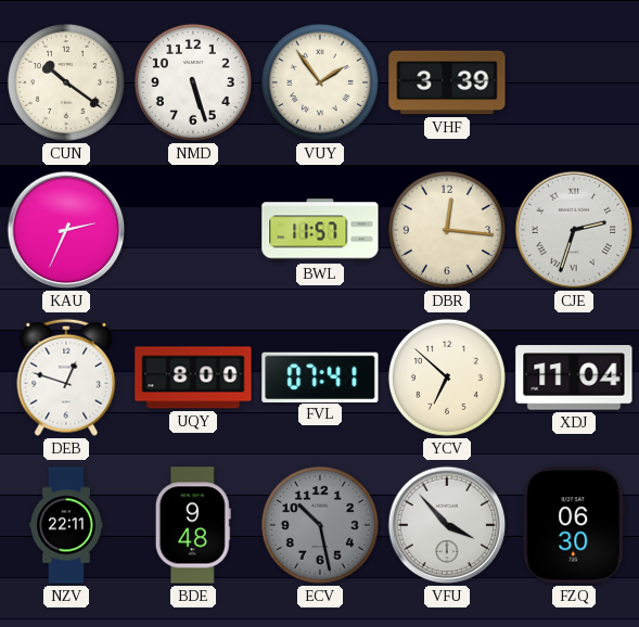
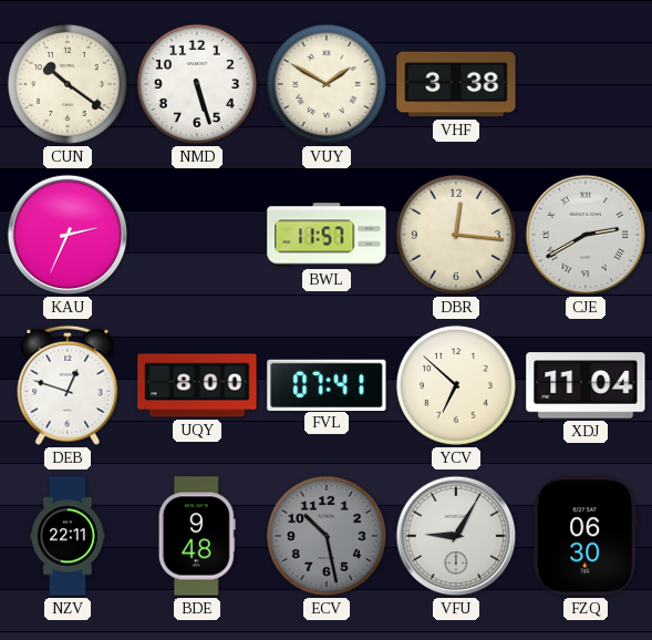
VUY: 1:54 -> 1:50
VHF: 3:39 -> 3:38
CJE: 2:33 -> 2:40
VFU: 3:53 -> 9:05
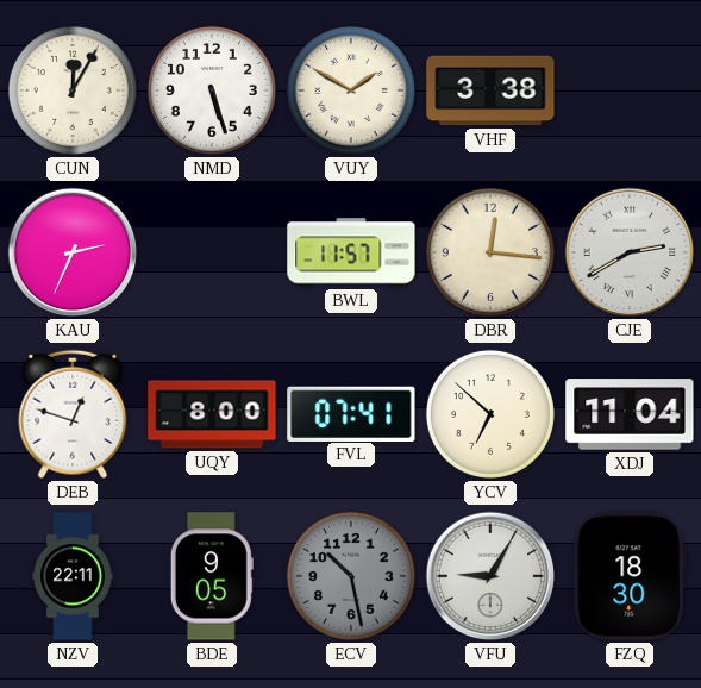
CUN: 10:21 -> 12:05
BDE: 9:48 -> 9:05
FZQ: 06:30 -> 18:30
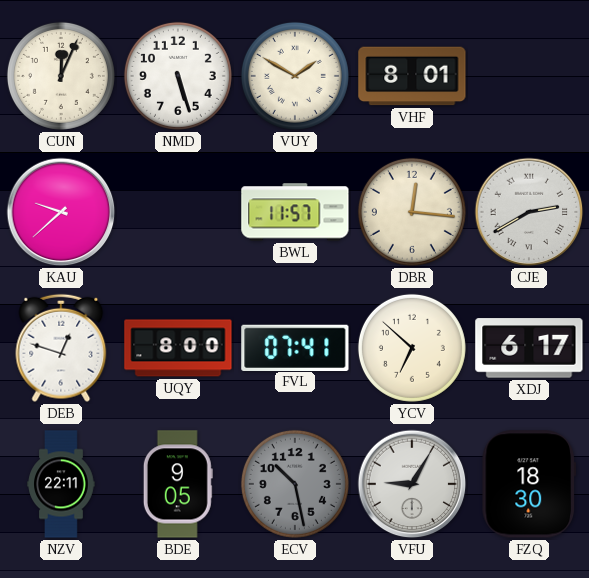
CUN: 12:05 -> 12:04
VHF: 3:38 -> 8:01
KAU: 2:34 -> 9:38
XDJ: 11:04 -> 6:17
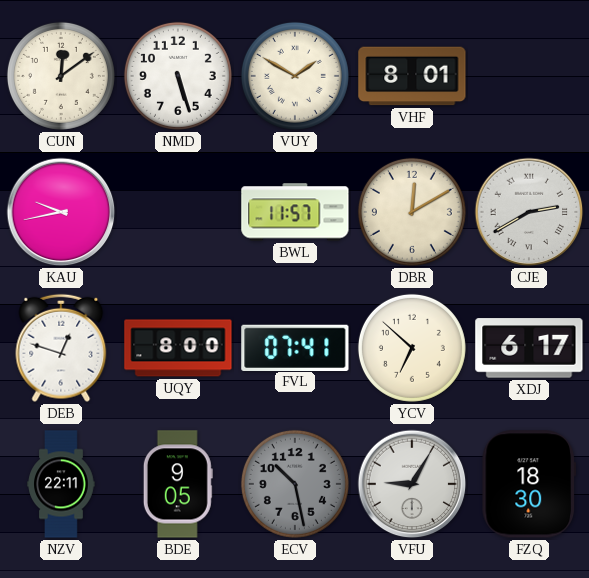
CUN: 12:04 -> 12:09
KAU: 9:38 -> 9:43
DBR: 12:16 -> 12:10
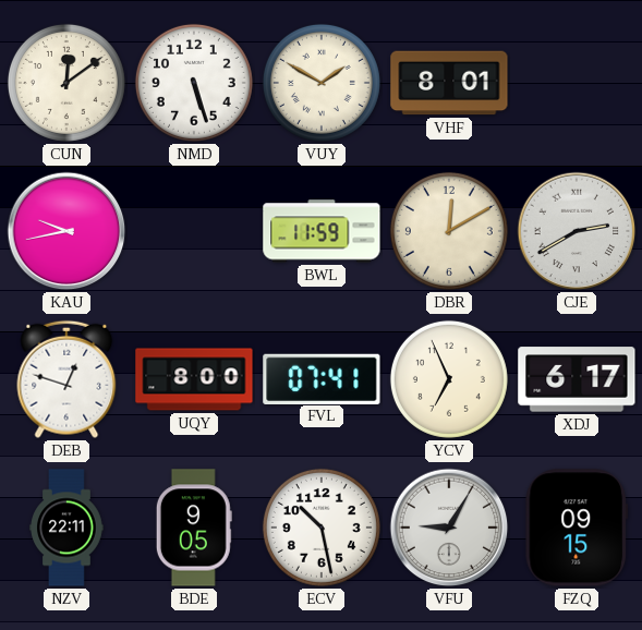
BWL: 11:57 -> 11:59
YCV: 6:52 -> 6:56
ECV dial: grey -> white
FZQ: 18:30 -> 09:15
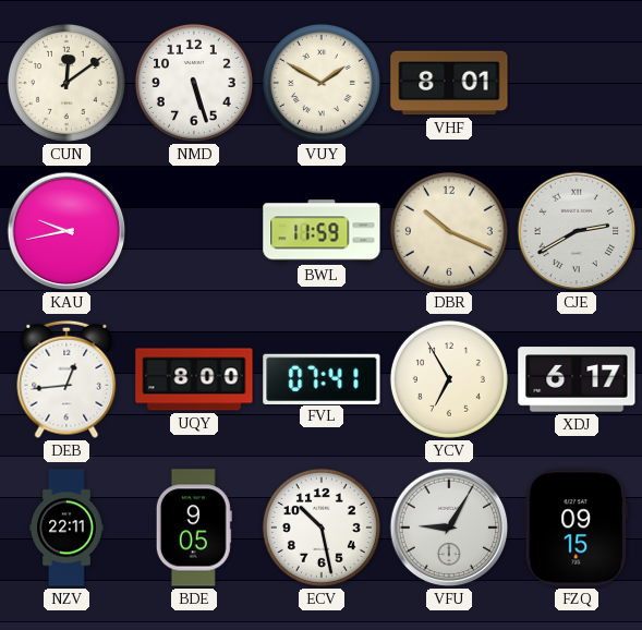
DBR: 12:10 -> 10:19
DEB: 12:48 -> 12:44
YCV: 6:56 -> 6:55
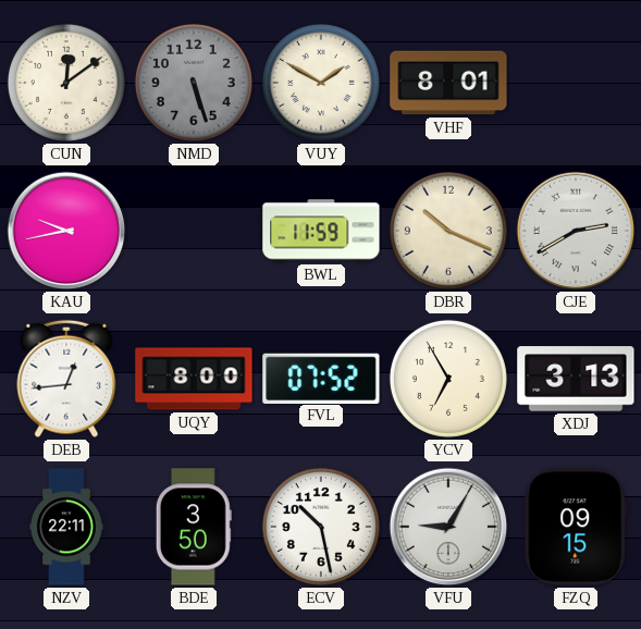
NMD dial: white -> grey
FVL: 07:41 -> 07:52
XDJ: 6:17 -> 3:13
BDE: 9:05 -> 3:50
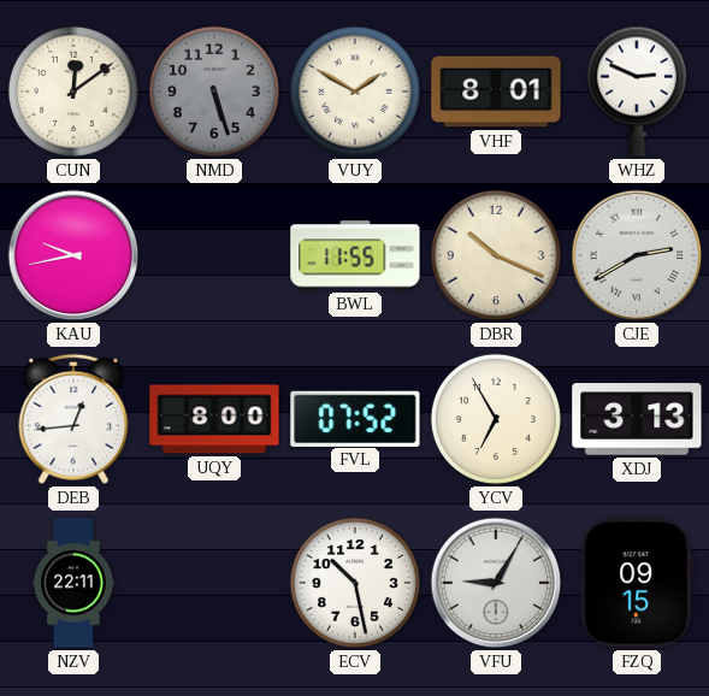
WHZ: none -> 2:49
BWL: 11:59 -> 11:55
BDE: 3:50 -> none
